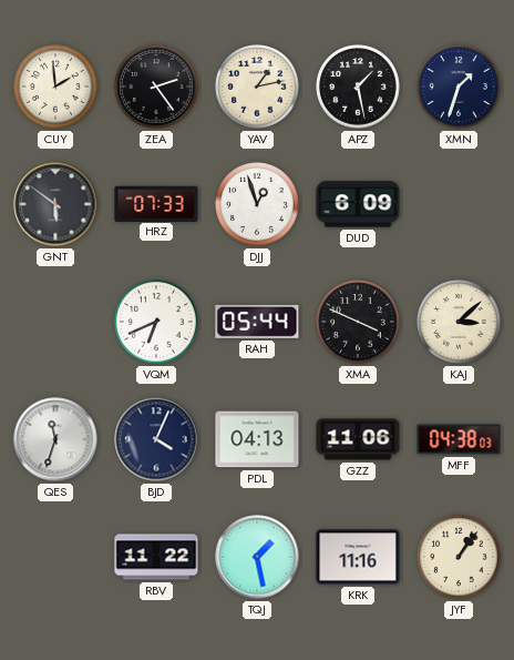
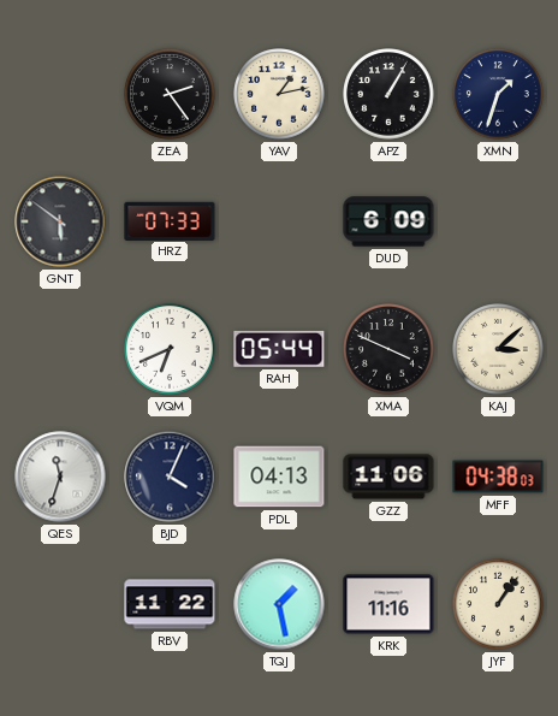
CUY: 1:59 -> none
APZ: 1:28 -> 1:05
DJJ: 12:57 -> none
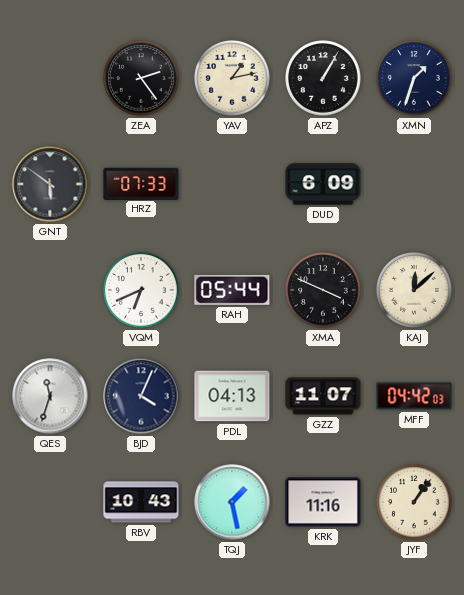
KAJ: 3:08 -> 12:08
GZZ: 11:06 -> 11:07
MFF: 04:38 -> 04:42
RBV: 11:22 -> 10:43
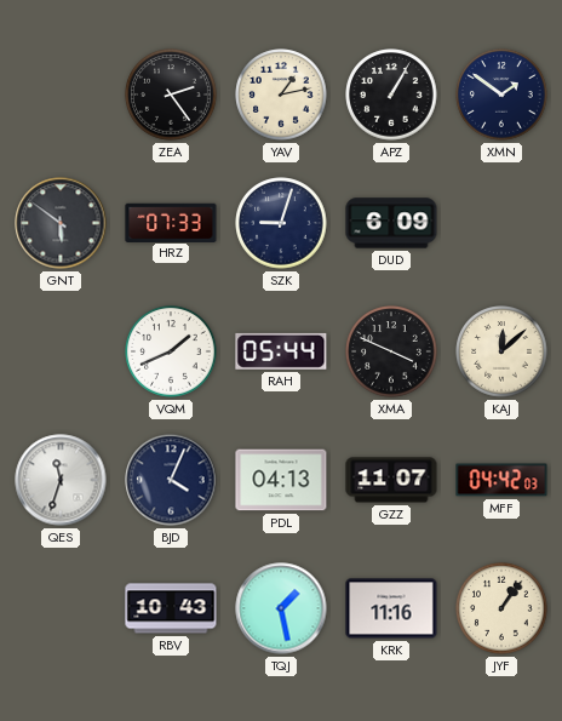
XMN: 1:33 -> 1:51
SZK: none -> 9:03
VQM: 6:41 -> 1:41
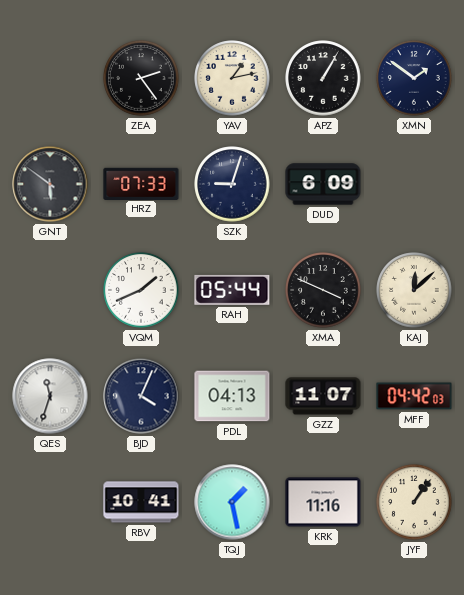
RBV: 10:43 -> 10:41
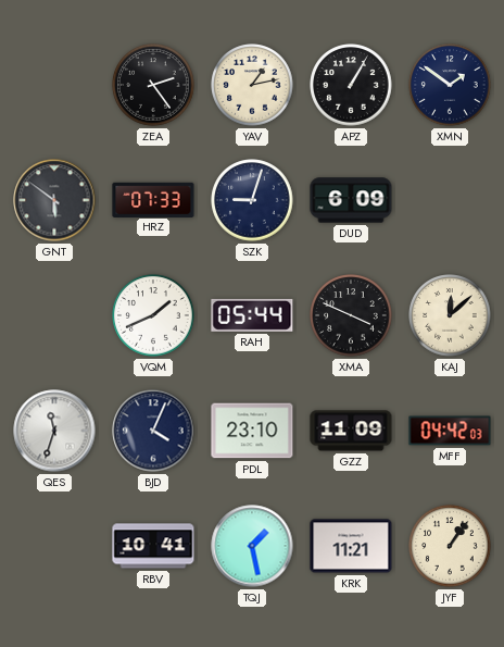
PDL: 04:13 -> 23:10
GZZ: 11:07 -> 11:09
KRK: 11:16 -> 11:21
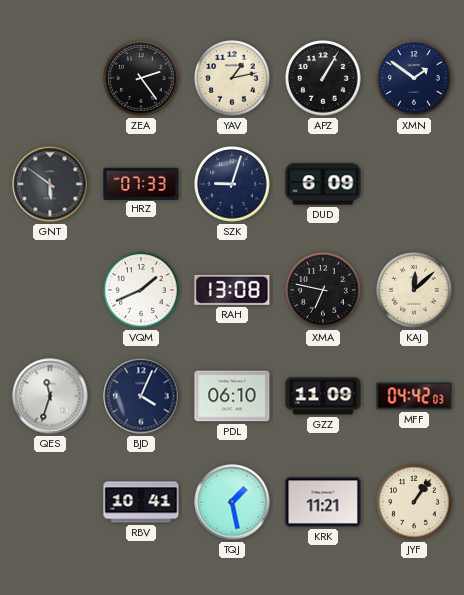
RAH: 05:44 -> 13:08
XMA: 3:49 -> 6:47
PDL: 23:10 -> 06:10
